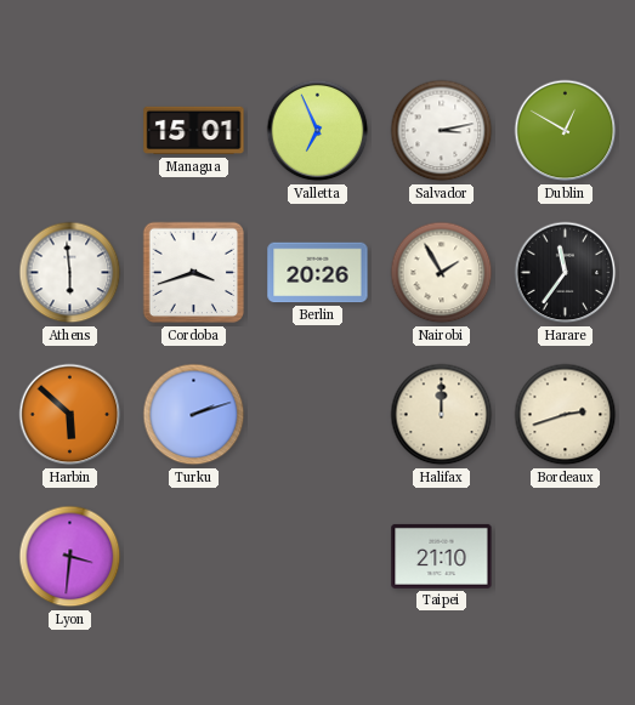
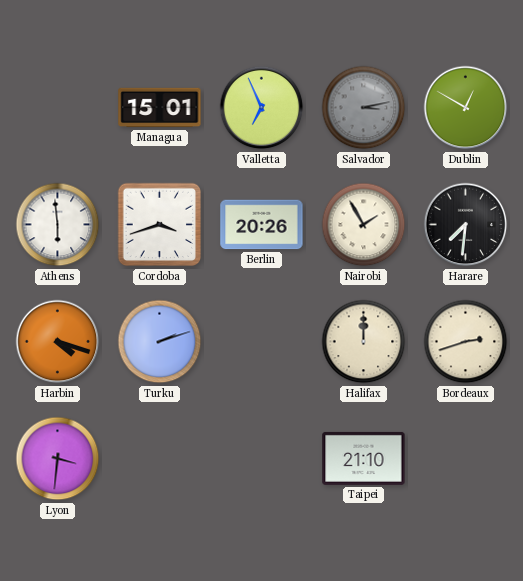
Salvador dial: white -> grey
Harare: 11:36 -> 7:31
Harbin: 5:52 -> 4:18
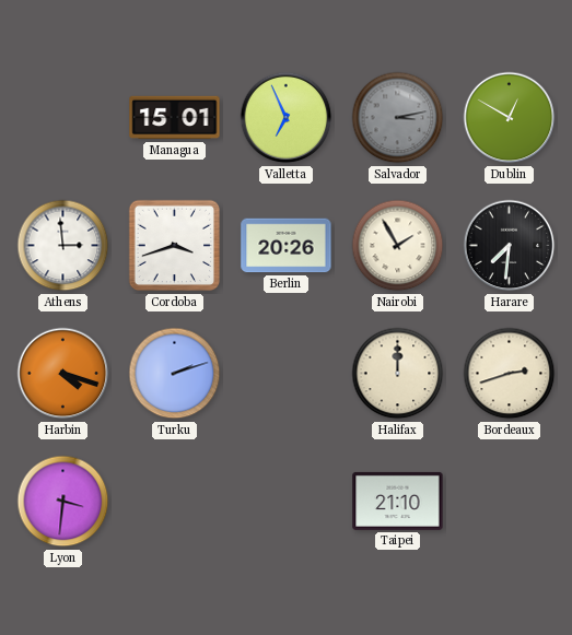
Athens: 5:59 -> 2:59
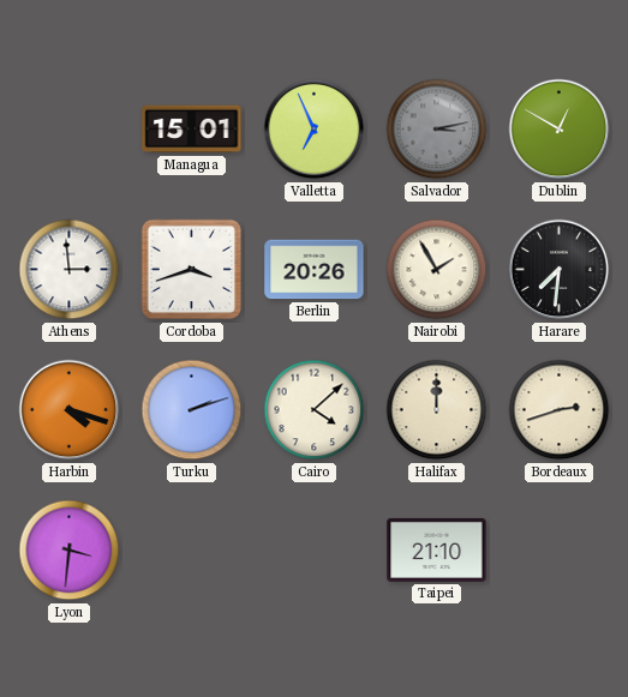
Cairo: none -> 4:08
